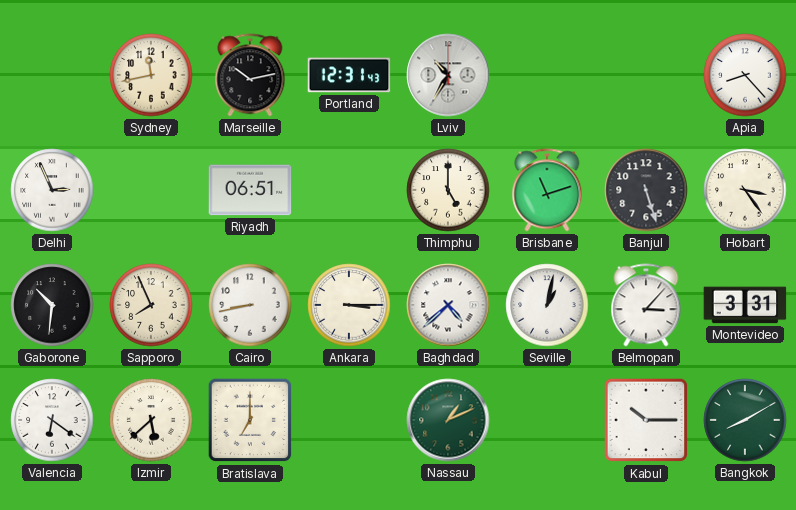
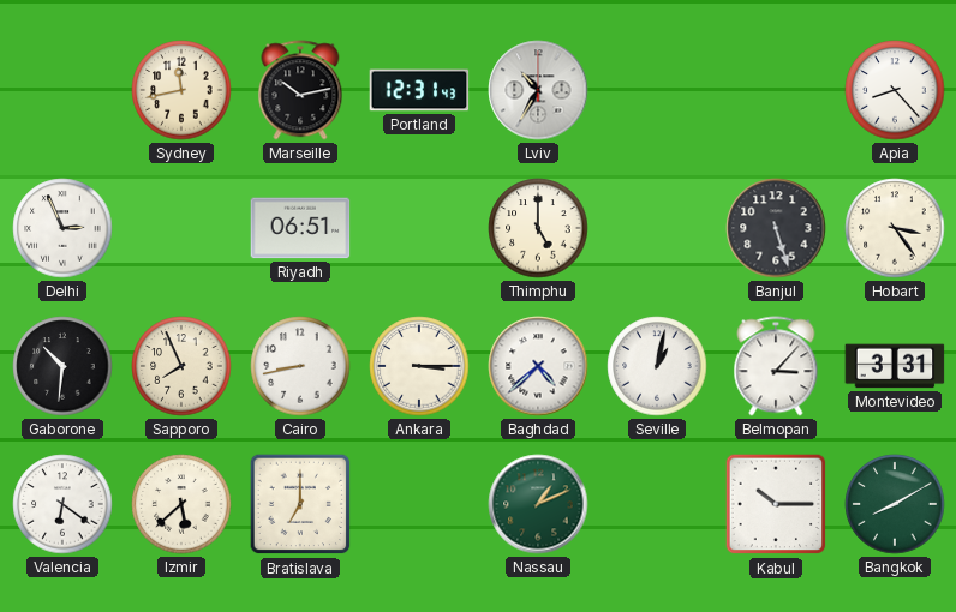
Brisbane: 11:12 -> none
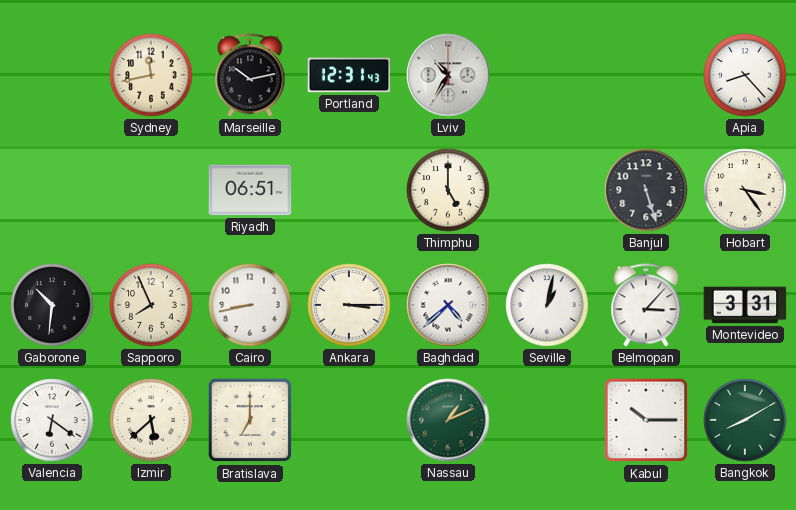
Delhi: 2:56 -> none
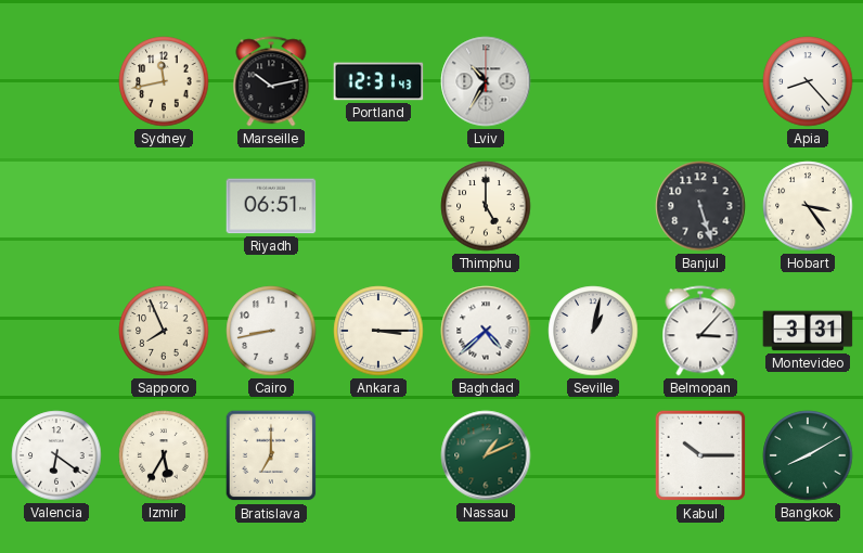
Gaborone: 10:31 -> none
Izmir: 5:38 -> 5:35
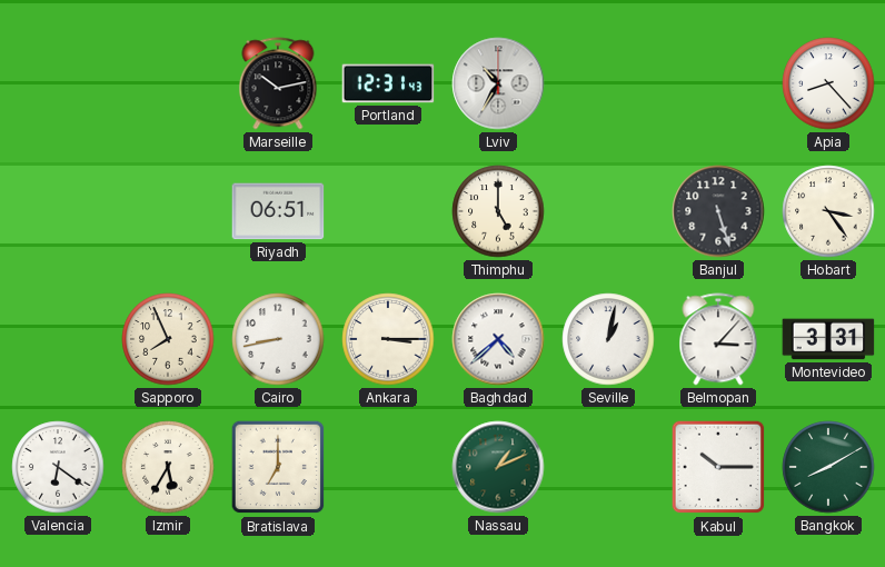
Sydney: 11:43 -> none
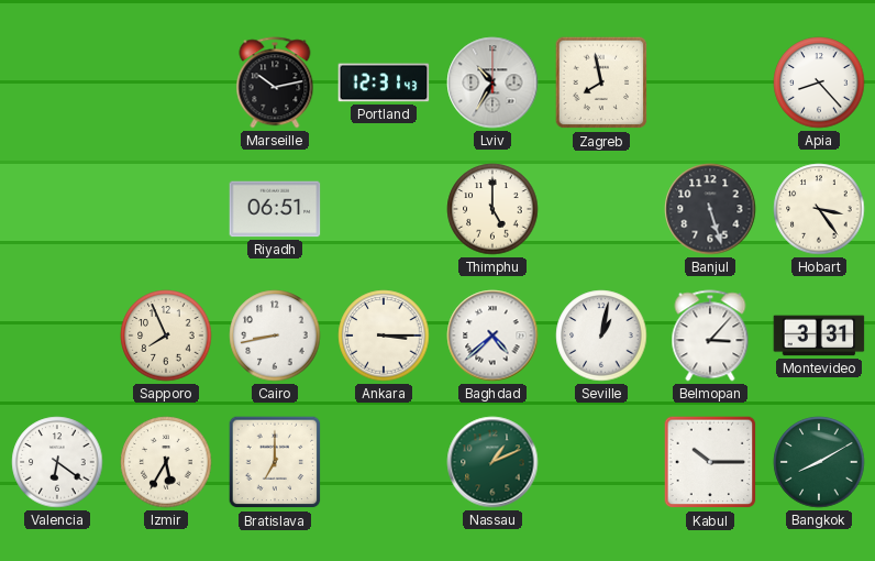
Zagreb: none -> 7:58
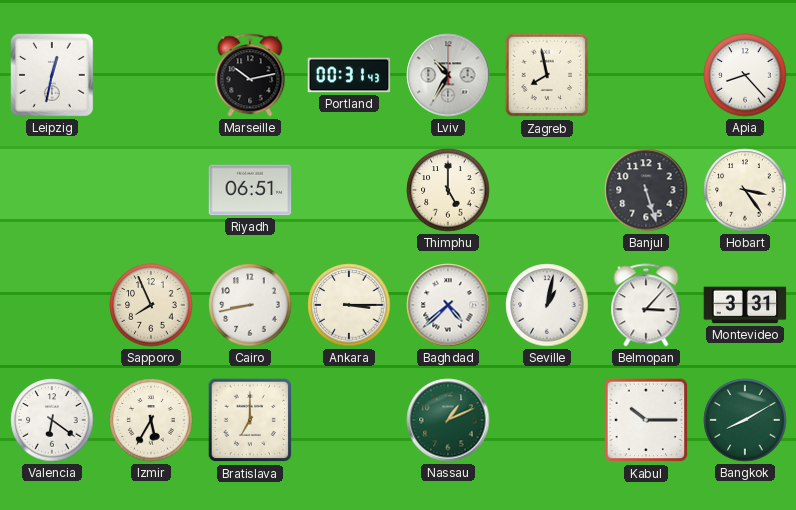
Leipzig: none -> 12:32
Portland: 12:31 -> 00:31
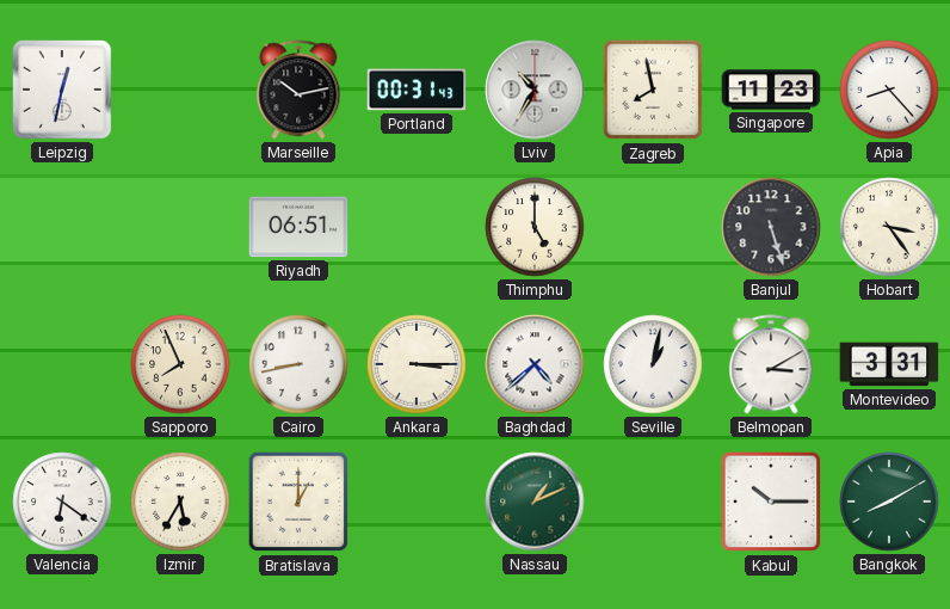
Singapore: none -> 11:23
Belmopan: 3:07 -> 3:10
Bratislava: 7:00 -> 1:00
